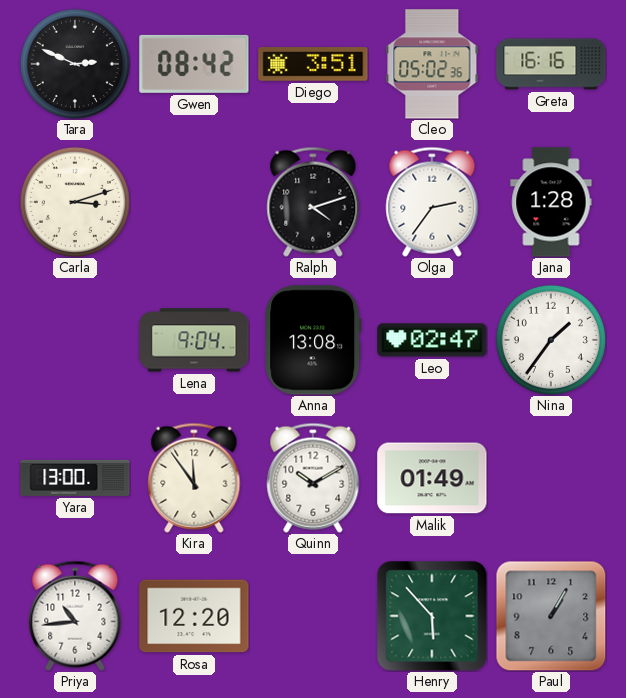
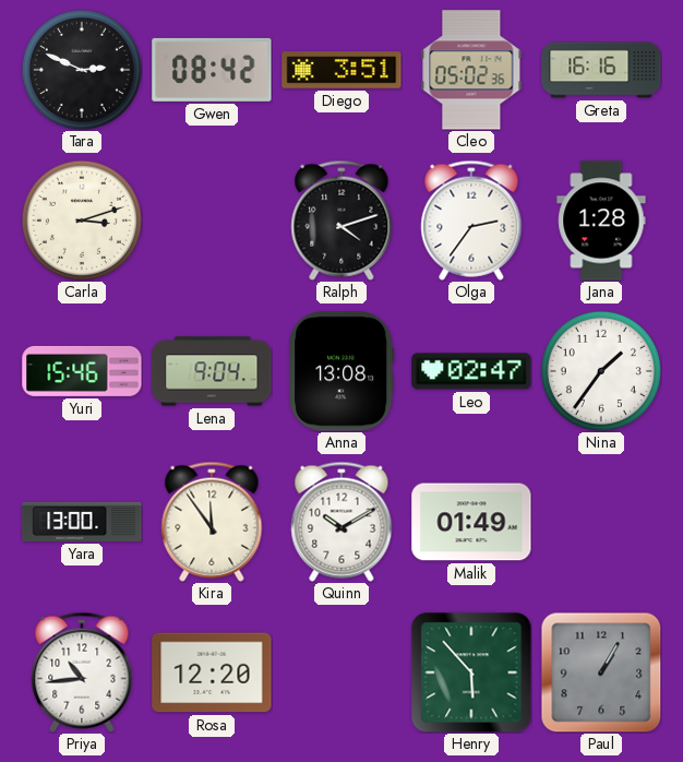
Yuri: none -> 15:46
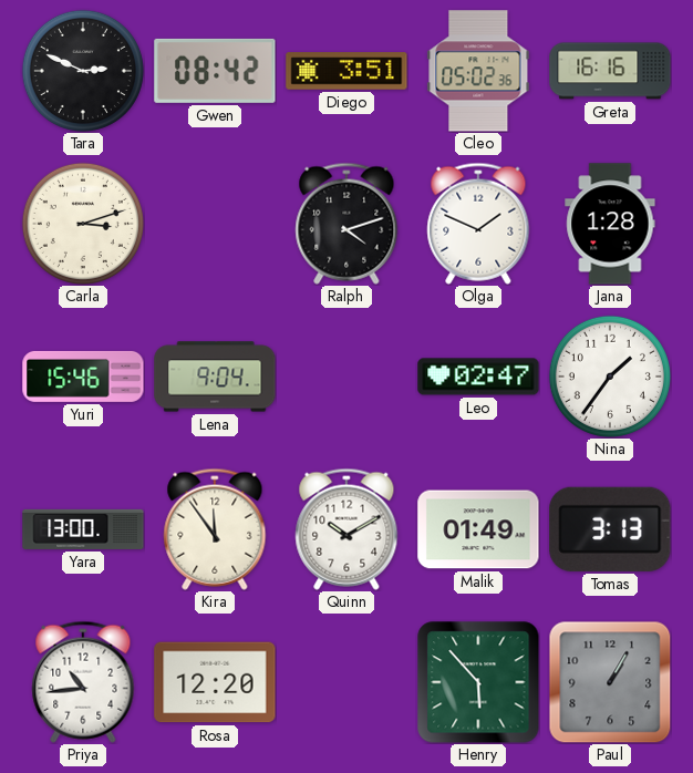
Olga: 2:36 -> 1:49
Anna: 13:08 -> none
Tomas: none -> 3:13
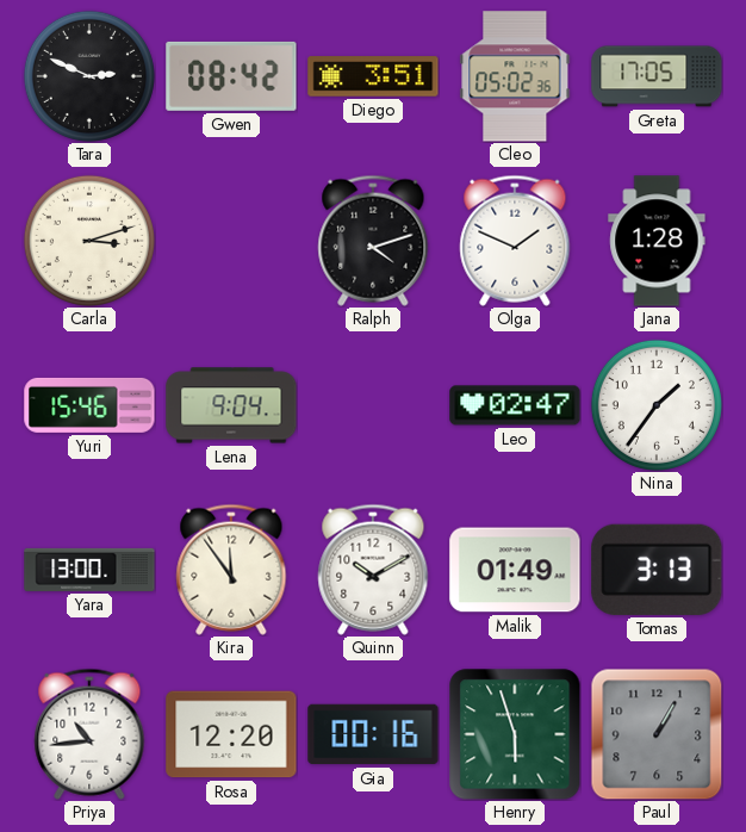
Greta: 16:16 -> 17:05
Gia: none -> 00:16
Henry: 5:53 -> 5:57
